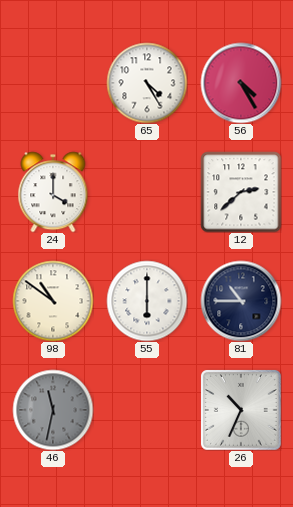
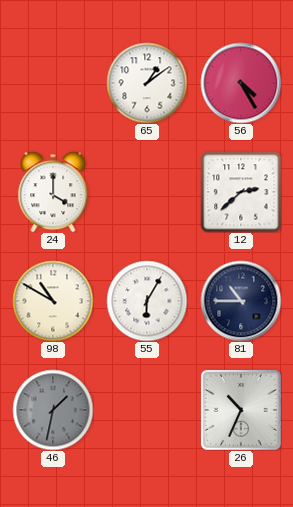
65: 4:25 -> 1:09
98: 10:51 -> 10:50
55: 6:00 -> 6:05
46: 11:32 -> 1:32
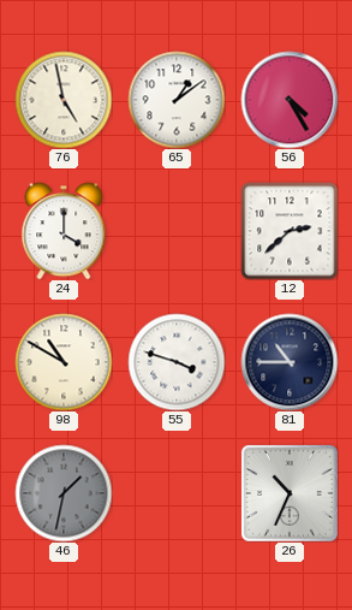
76: none -> 4:58
55: 6:05 -> 3:48
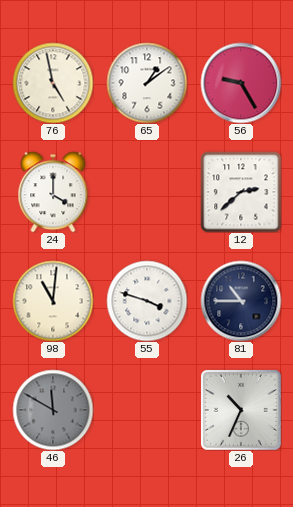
56: 4:25 -> 9:25
98: 10:50 -> 11:01
46: 1:32 -> 11:50
